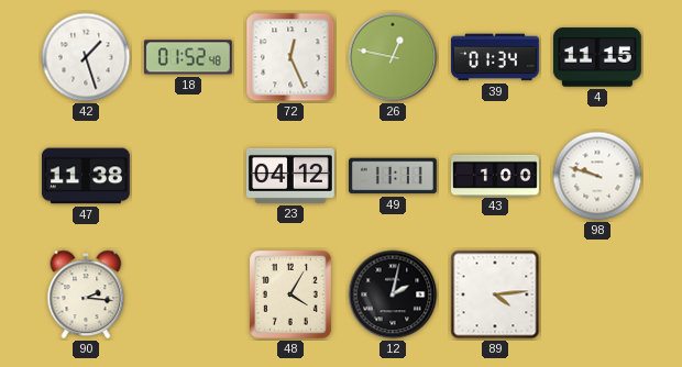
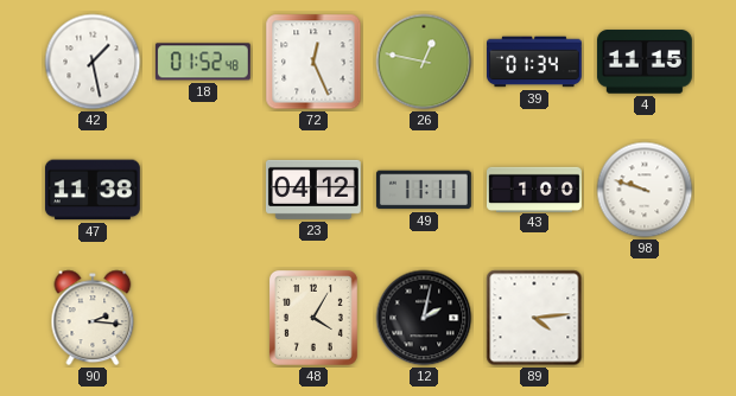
42: 1:27 -> 1:28
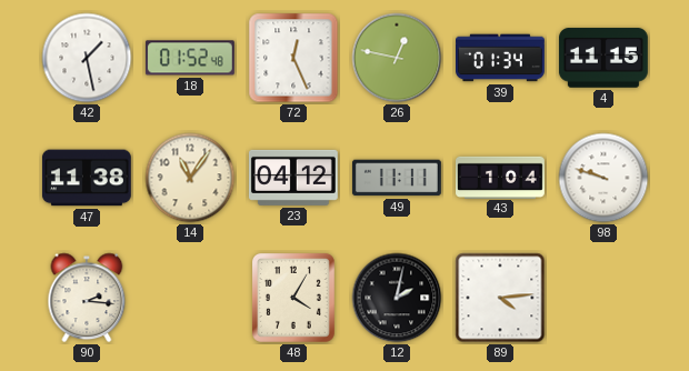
14: none -> 11:06
43: 1:00 -> 1:04
